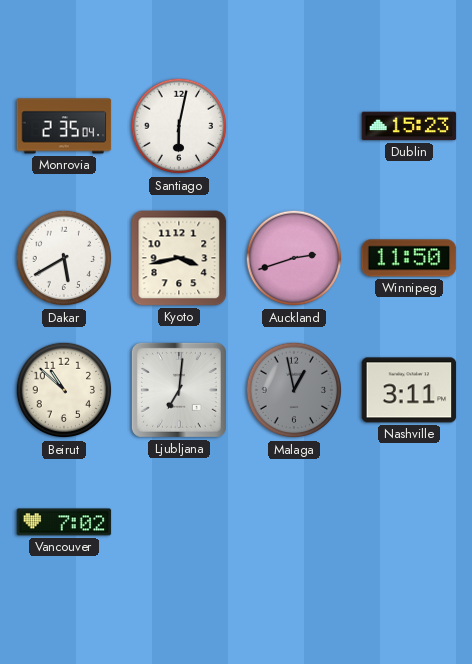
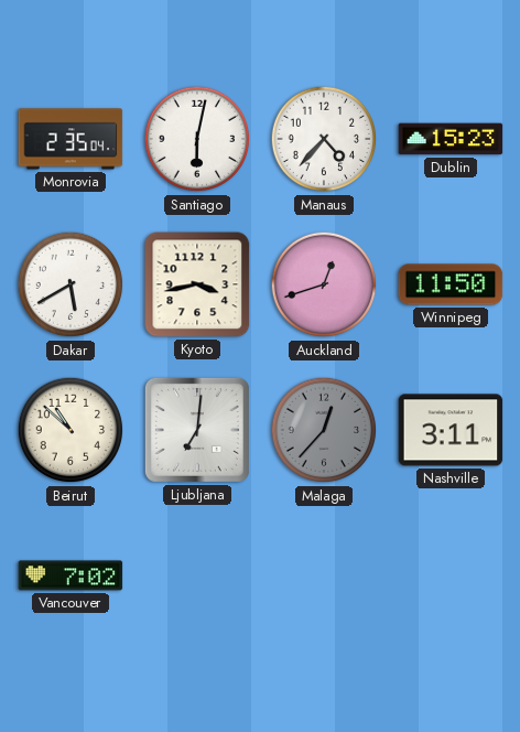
Manaus: none -> 4:37
Auckland: 2:42 -> 12:42
Malaga: 12:58 -> 12:37
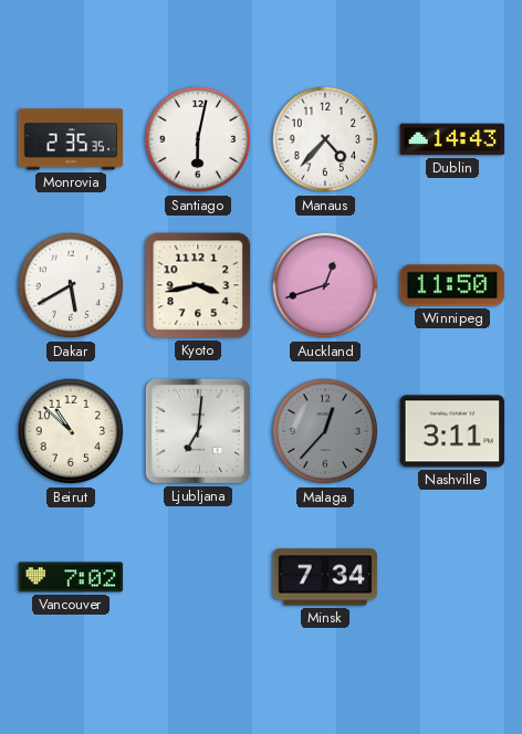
Monrovia: 2:35:04 -> 2:35:35
Dublin: 15:23 -> 14:43
Minsk: none -> 7:34
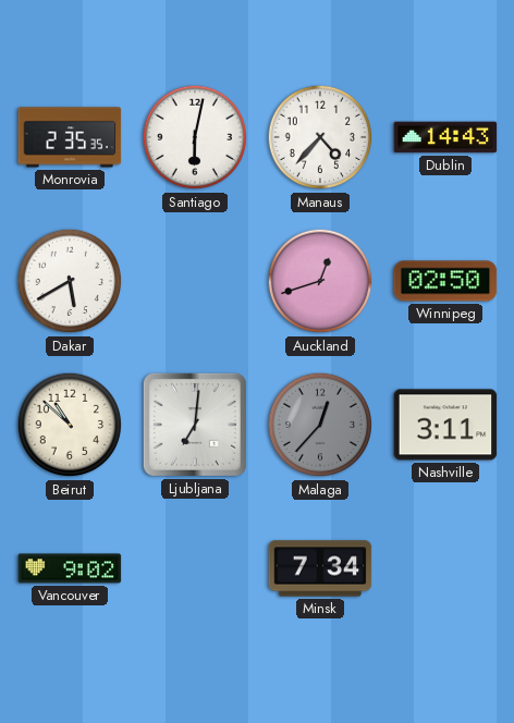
Kyoto: 3:43 -> none
Winnipeg: 11:50 -> 02:50
Vancouver: 7:02 -> 9:02
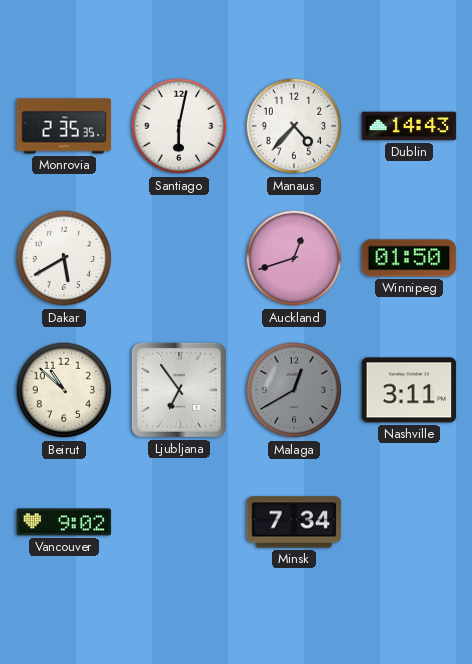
Winnipeg: 02:50 -> 01:50
Ljubljana: 7:01 -> 6:54
Malaga: 12:37 -> 12:40
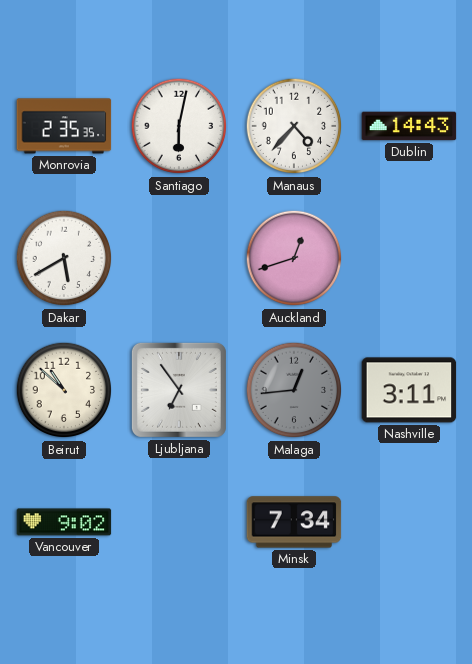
Winnipeg: 01:50 -> none
Malaga: 12:40 -> 12:44
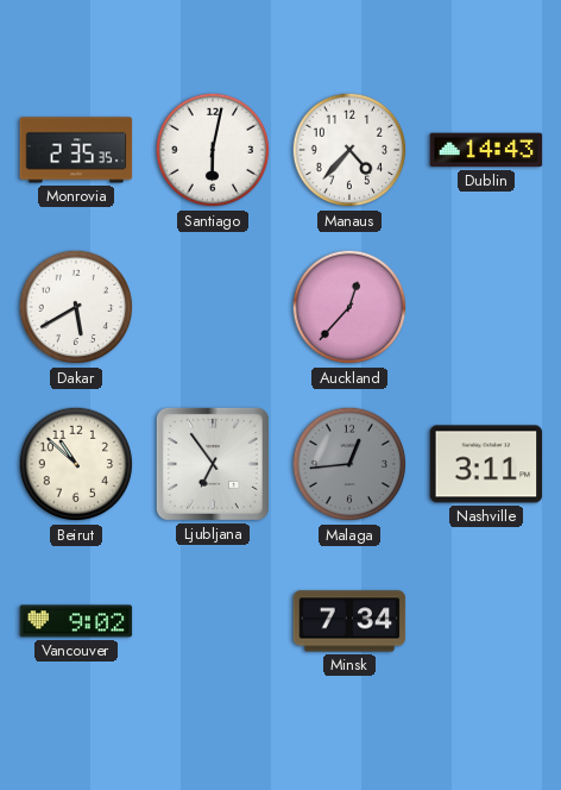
Auckland: 12:42 -> 12:37
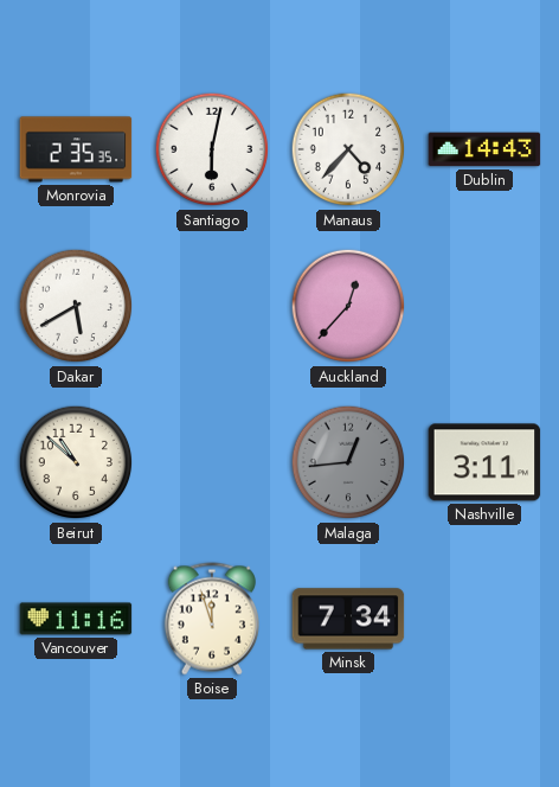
Ljubljana: 6:54 -> none
Vancouver: 9:02 -> 11:16
Boise: none -> 11:57
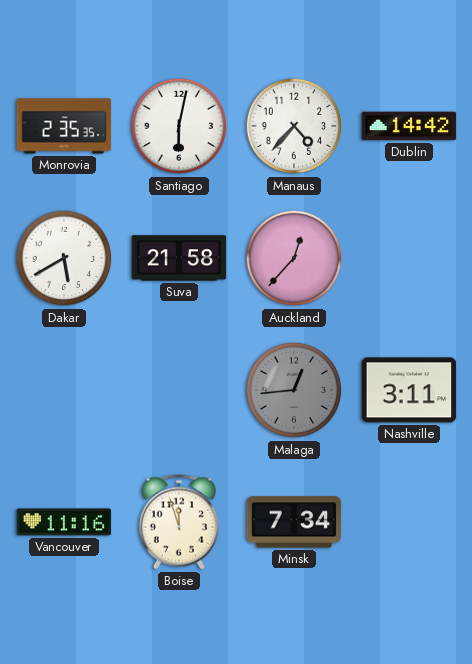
Dublin: 14:43 -> 14:42
Suva: none -> 21:58
Beirut: 10:52 -> none
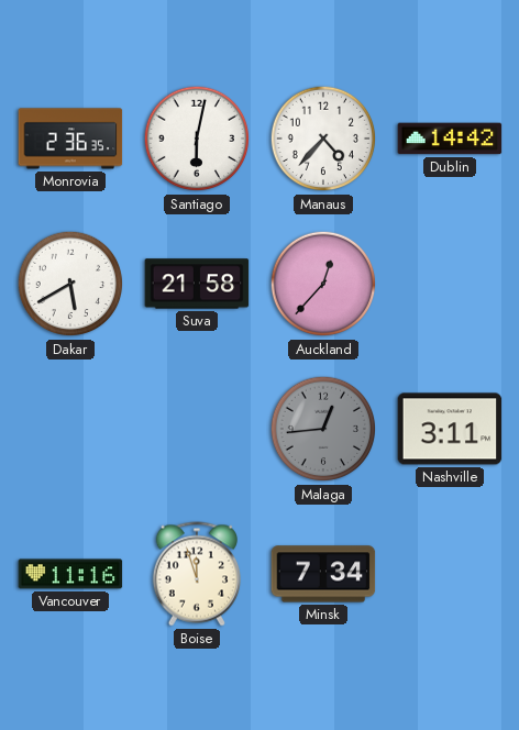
Monrovia: 2:35 -> 2:36
